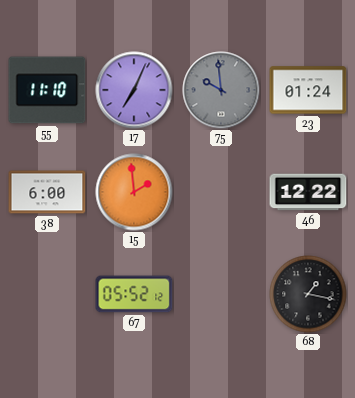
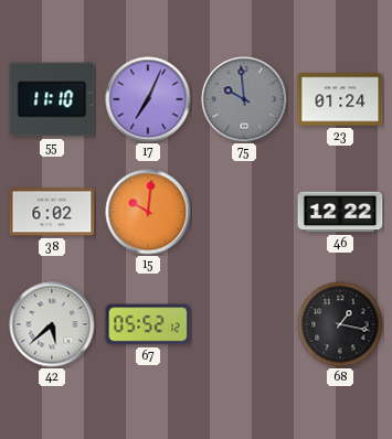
38: 6:00 -> 6:02
15: 1:59 -> 10:01
42: none -> 5:38
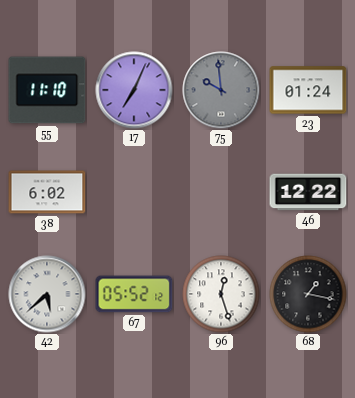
15: 10:01 -> none
96: none -> 12:27
